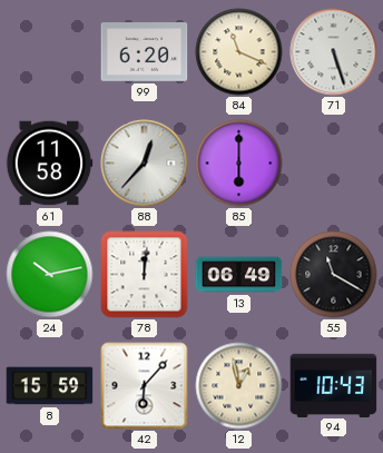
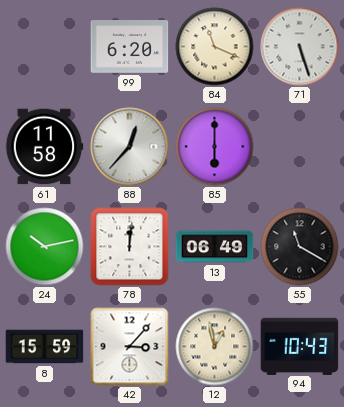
42: 6:07 -> 3:07
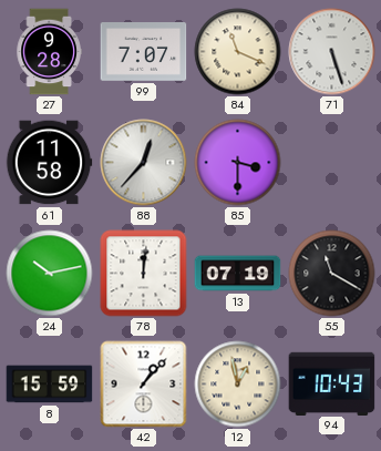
27: none -> 9:28
99: 6:20 -> 7:07
85: 6:00 -> 3:30
13: 06:49 -> 07:19
42: 3:07 -> 1:07
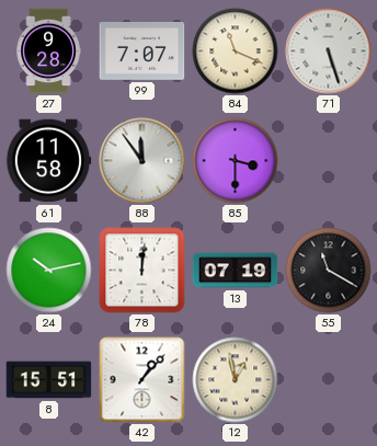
88: 12:37 -> 11:54
8: 15:59 -> 15:51
94: 10:43 -> none
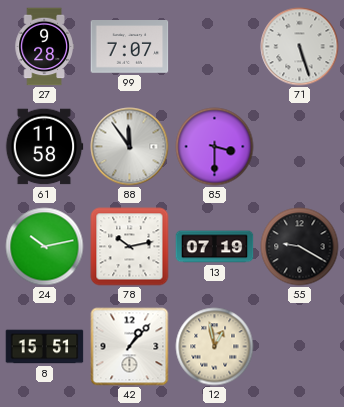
84: 11:19 -> none
78: 12:01 -> 10:13
55: 11:20 -> 9:20
